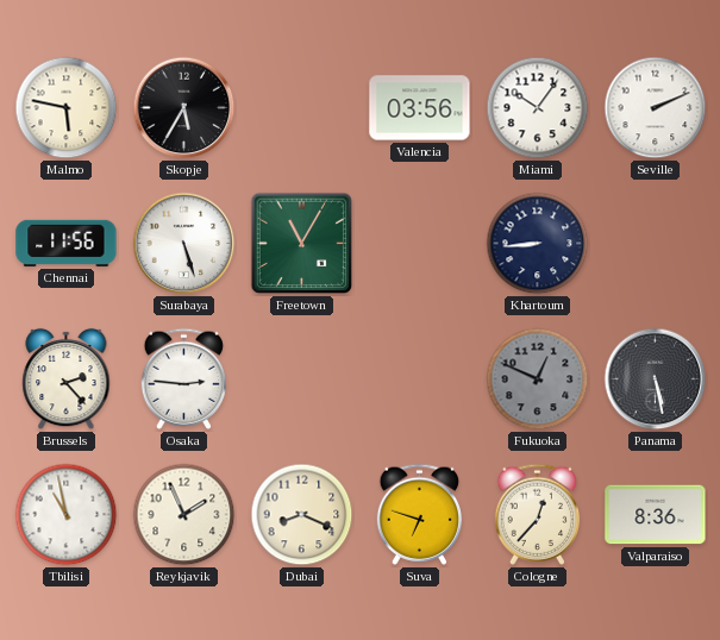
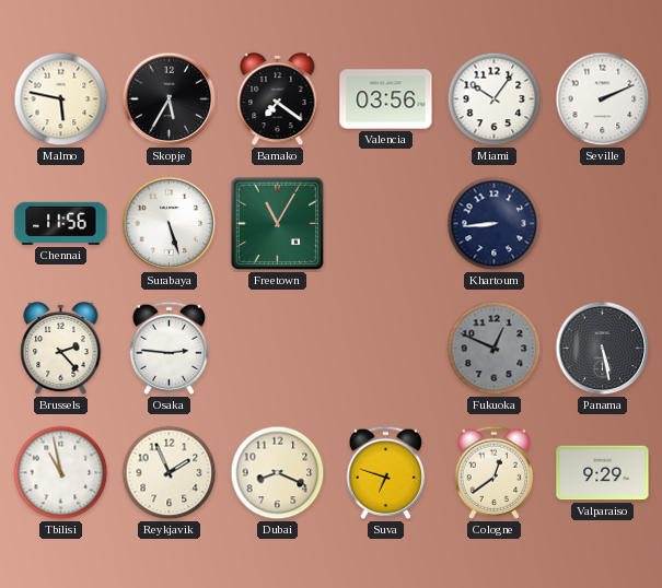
Bamako: none -> 7:21
Cologne: 12:37 -> 12:39
Valparaiso: 8:36 -> 9:29
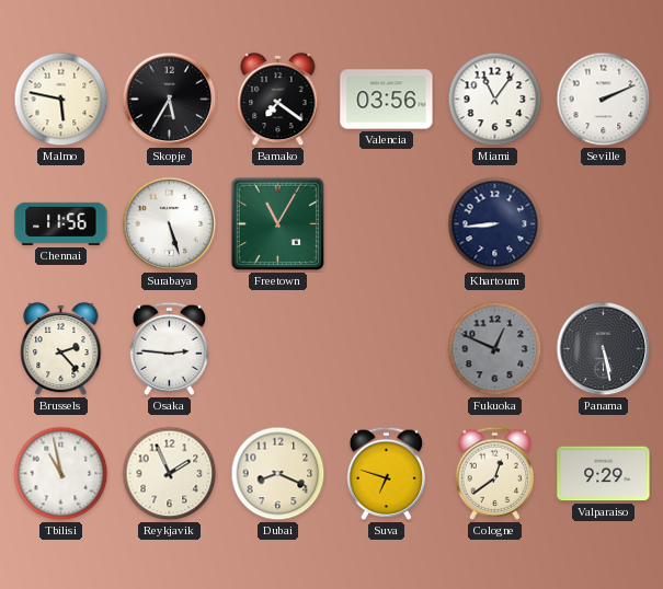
Miami: 10:06 -> 11:06
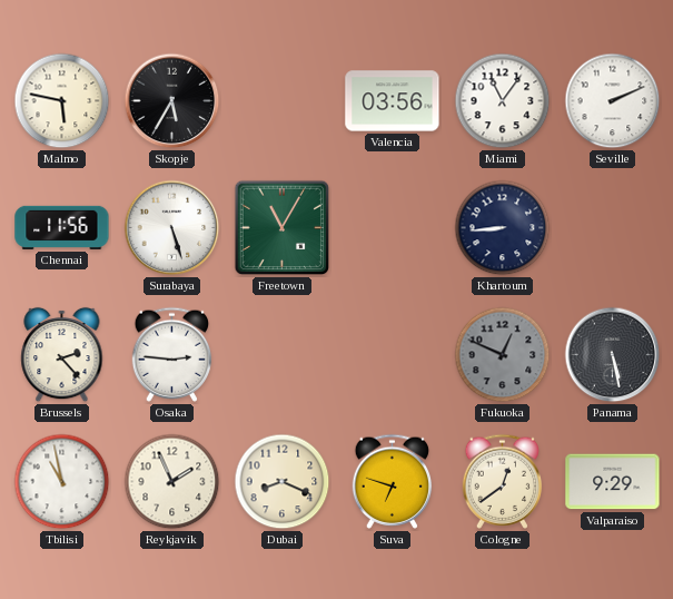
Bamako: 7:21 -> none
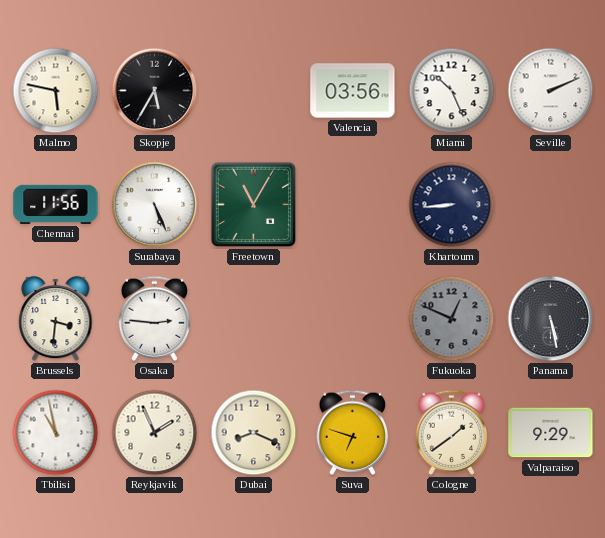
Miami: 11:06 -> 10:26
Surabaya: 5:27 -> 5:26
Brussels: 2:23 -> 3:31
Cologne: 12:39 -> 1:39
